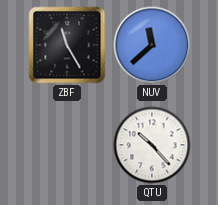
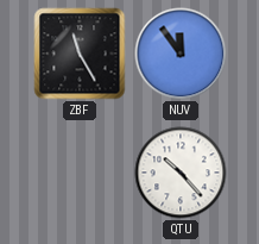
NUV: 11:38 -> 11:54
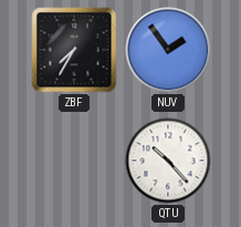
ZBF: 11:25 -> 7:35
NUV: 11:54 -> 1:54
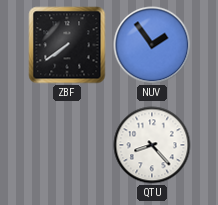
ZBF: 7:35 -> 7:39
QTU: 10:23 -> 8:23
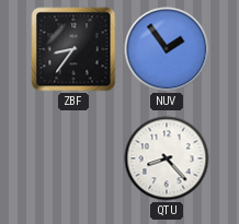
ZBF: 7:39 -> 8:36
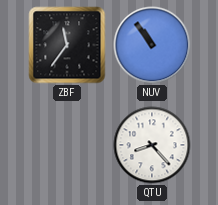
ZBF: 8:36 -> 11:36
NUV: 1:54 -> 10:54
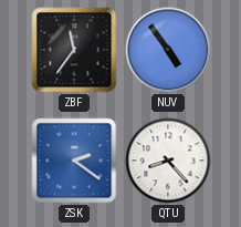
NUV: 10:54 -> 4:54
ZSK: none -> 2:21
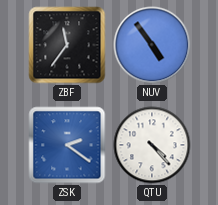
QTU: 8:23 -> 4:23
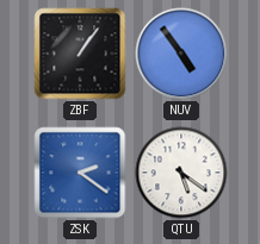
ZBF: 11:36 -> 1:06
QTU: 4:23 -> 5:21
